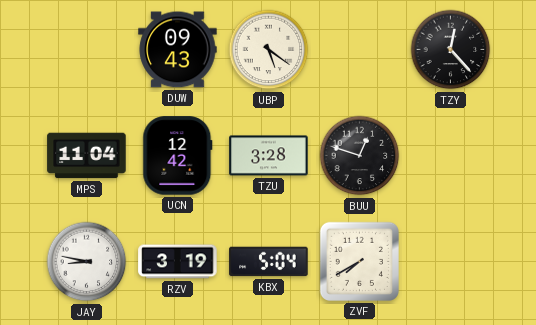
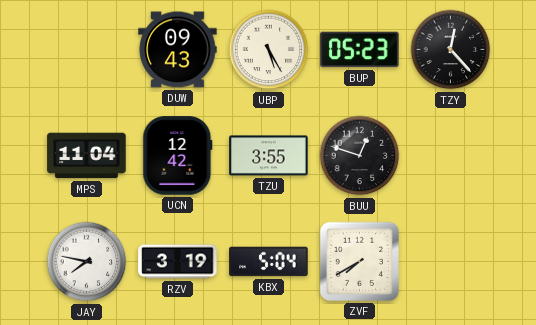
UBP: 5:21 -> 5:25
BUP: none -> 05:23
TZU: 3:28 -> 3:55
JAY: 8:47 -> 7:47
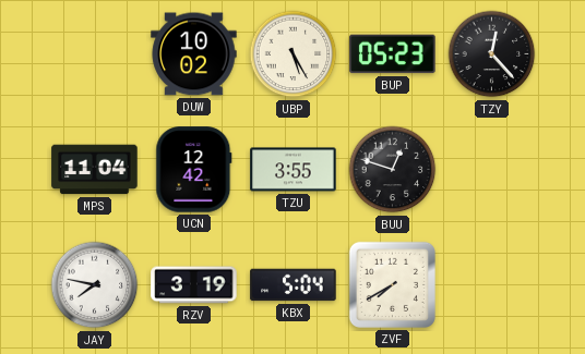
DUW: 09:43 -> 10:02
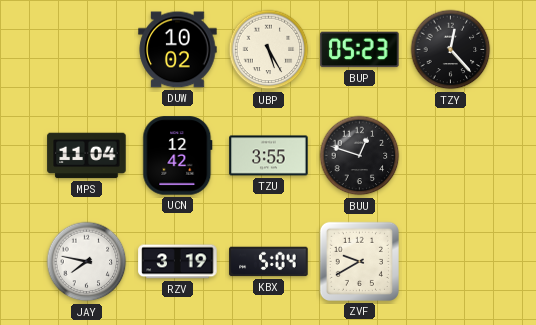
ZVF: 7:40 -> 9:40
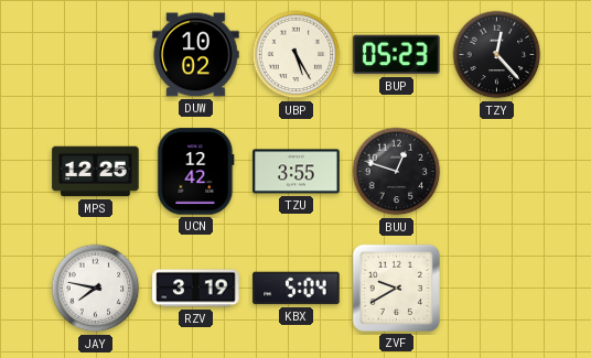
MPS: 11:04 -> 12:25
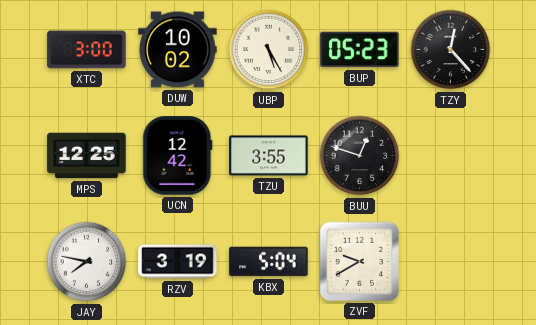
XTC: none -> 3:00
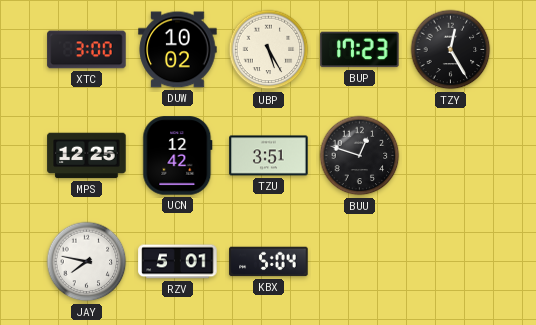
BUP: 05:23 -> 17:23
TZY: 12:23 -> 12:25
TZU: 3:55 -> 3:51
RZV: 3:19 -> 5:01
ZVF: 9:40 -> none
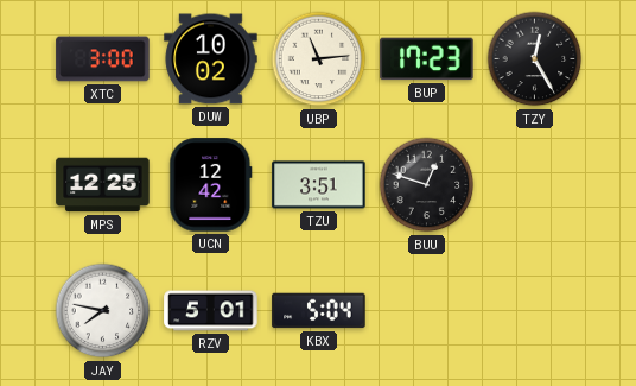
UBP: 5:25 -> 11:14
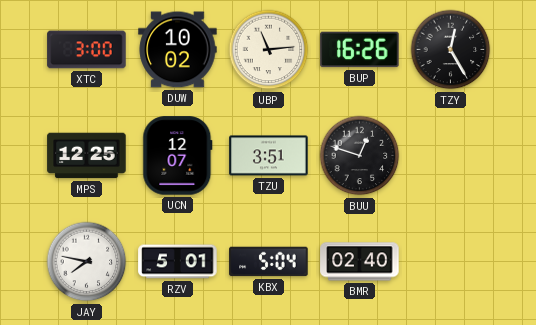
BUP: 17:23 -> 16:26
UCN: 12:42 -> 12:07
BMR: none -> 02:40
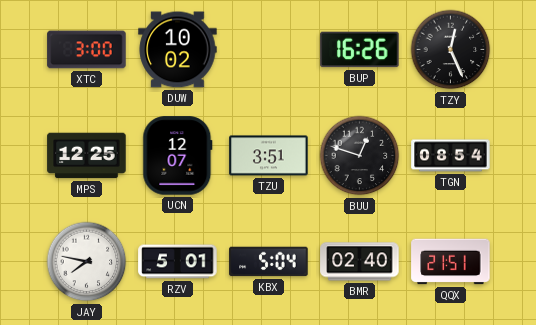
UBP: 11:14 -> none
TZY: 12:25 -> 12:26
TGN: none -> 08:54
QQX: none -> 21:51
